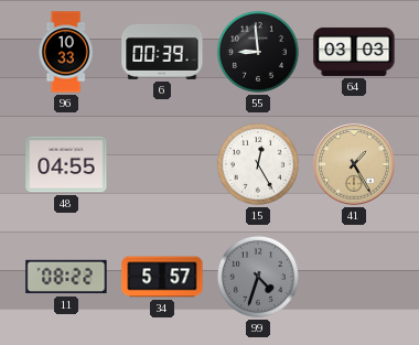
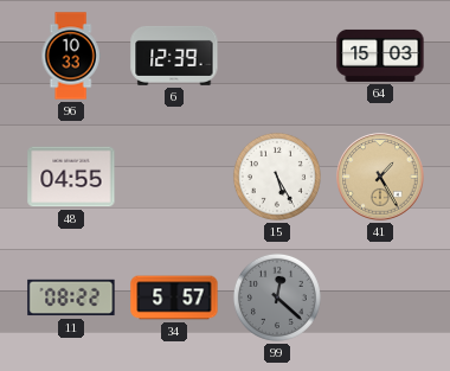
6: 00:39 -> 12:39
55: 8:59 -> none
64: 03:03 -> 15:03
15: 12:25 -> 5:25
99: 4:33 -> 12:22
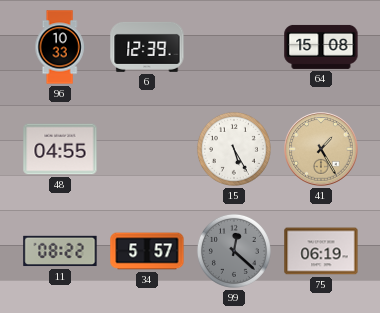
64: 15:03 -> 15:08
75: none -> 06:19
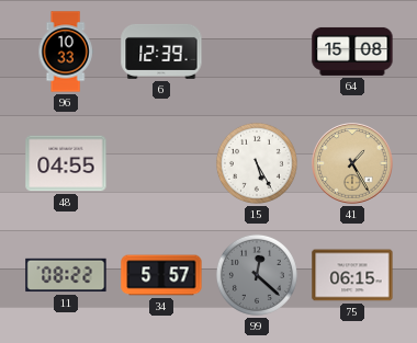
75: 06:19 -> 06:15
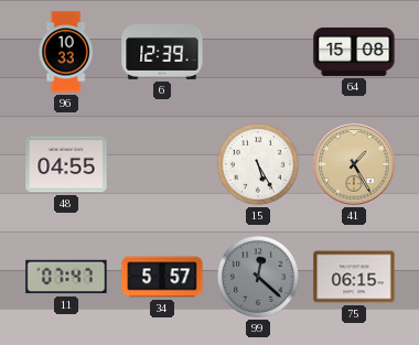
11: 08:22 -> 07:47
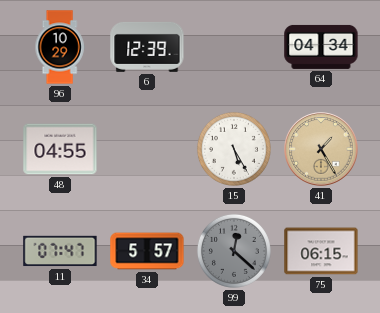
96: 10:33 -> 10:29
64: 15:08 -> 04:34
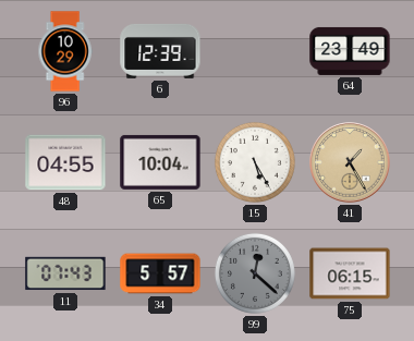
64: 04:34 -> 23:49
65: none -> 10:04
11: 07:47 -> 07:43
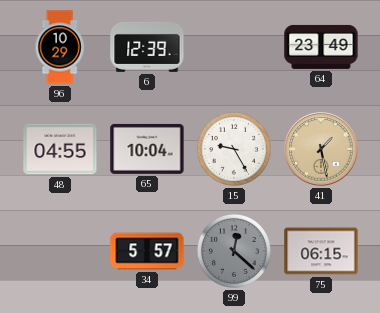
15: 5:25 -> 9:25
41: 1:25 -> 1:28
11: 07:43 -> none
